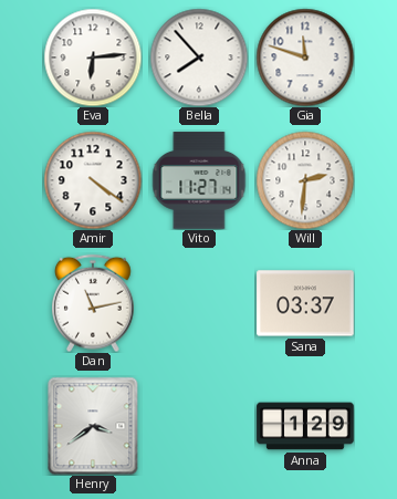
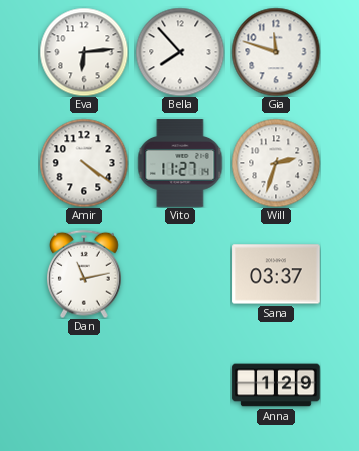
Will: 2:31 -> 2:33
Henry: 3:39 -> none
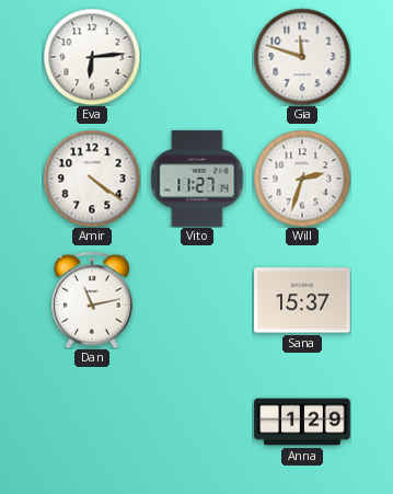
Bella: 7:53 -> none
Sana: 03:37 -> 15:37
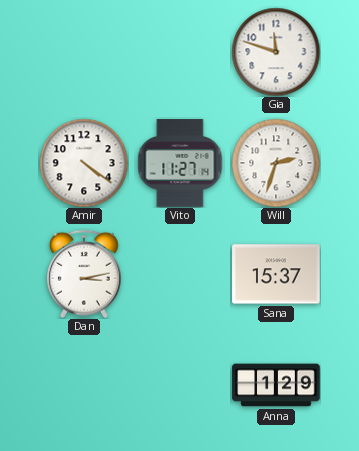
Eva: 6:14 -> none
Dan: 11:13 -> 3:13
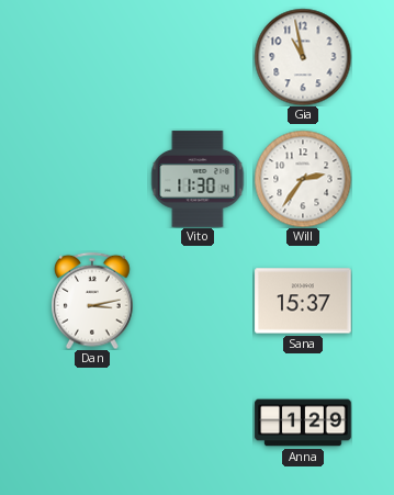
Gia: 11:48 -> 10:58
Amir: 4:21 -> none
Vito: 11:27 -> 11:30
Will: 2:33 -> 2:36
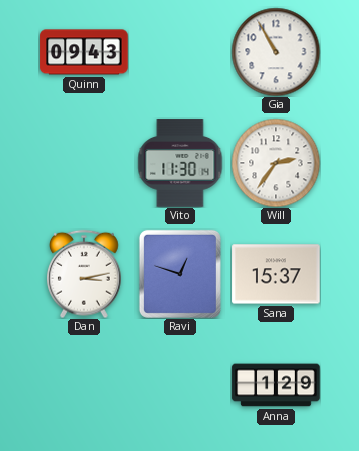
Quinn: none -> 09:43
Gia: 10:58 -> 10:55
Ravi: none -> 12:48
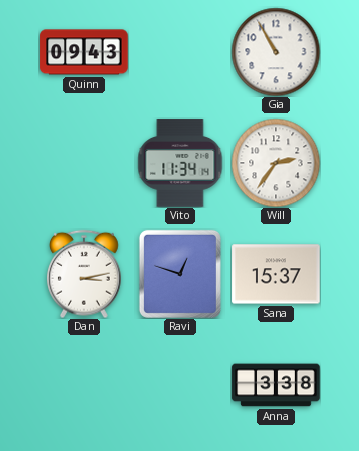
Vito: 11:30 -> 11:34
Anna: 1:29 -> 3:38
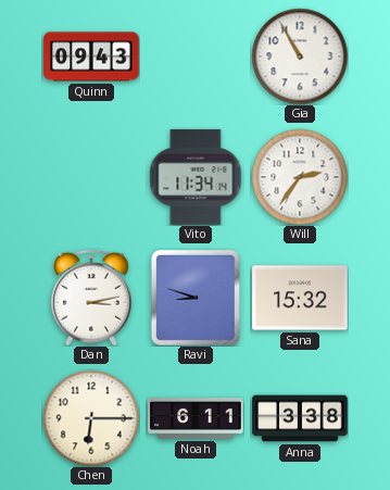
Ravi: 12:48 -> 8:48
Sana: 15:37 -> 15:32
Chen: none -> 6:15
Noah: none -> 6:11
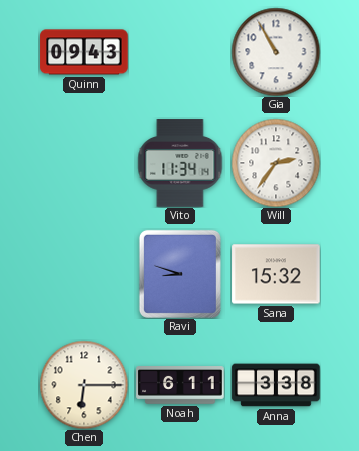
Dan: 3:13 -> none
